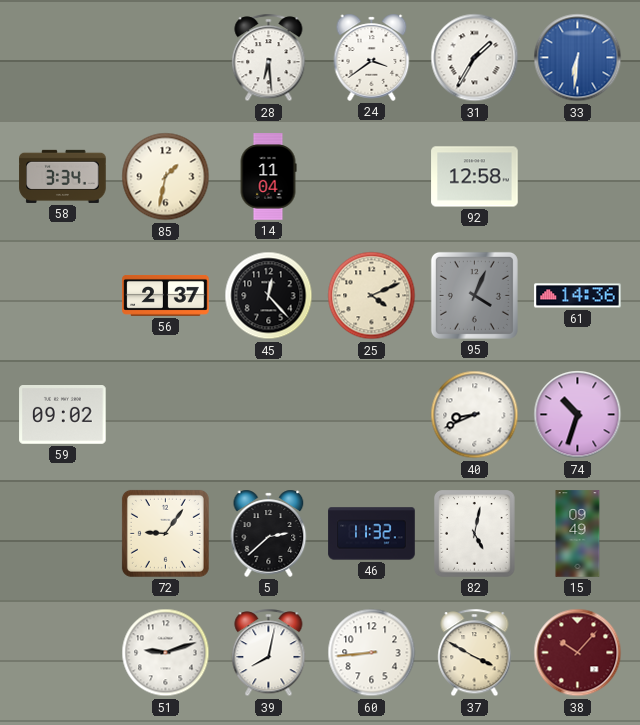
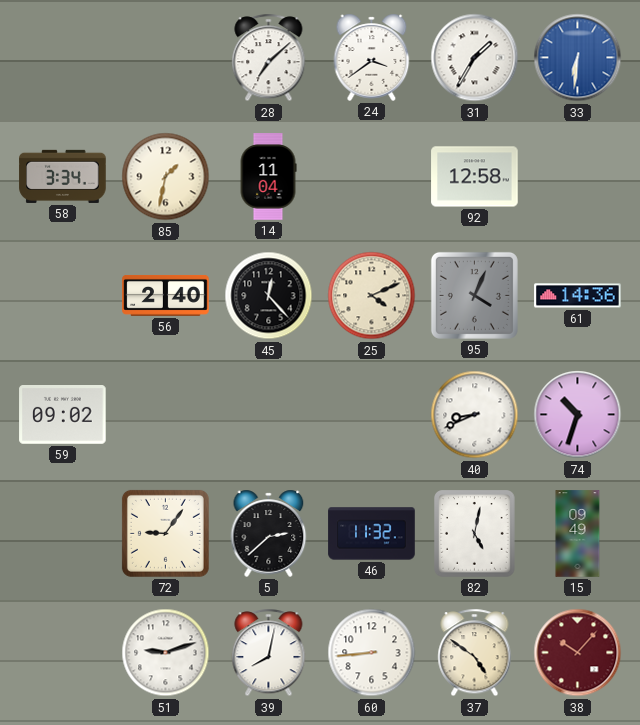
28: 6:29 -> 7:08
56: 2:37 -> 2:40
37: 3:50 -> 4:51
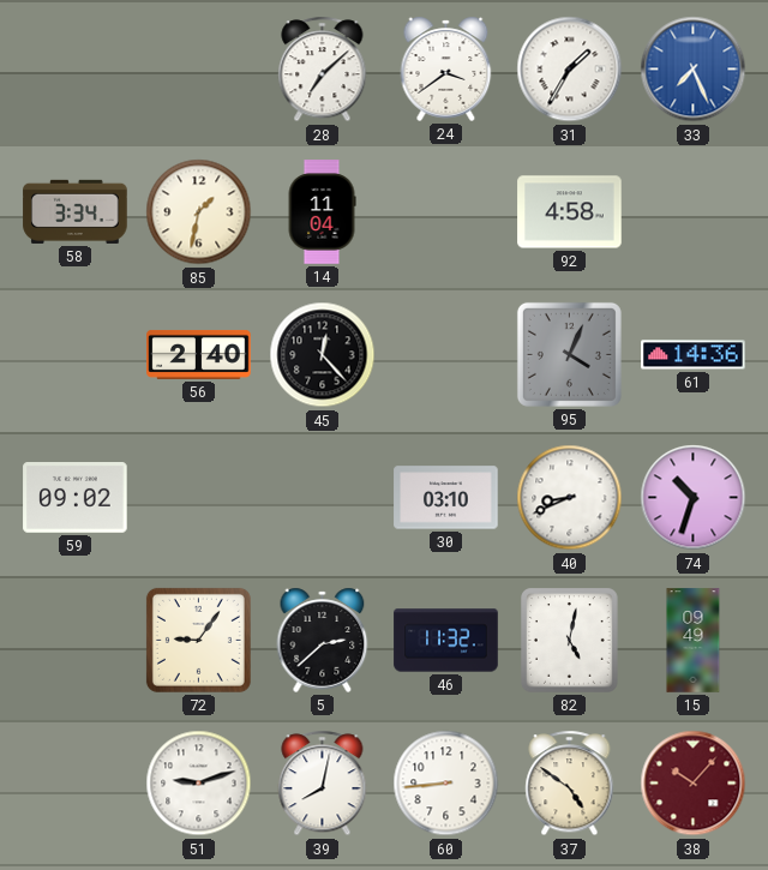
33: 6:31 -> 7:26
92: 12:58 -> 4:58
25: 4:11 -> none
30: none -> 03:10
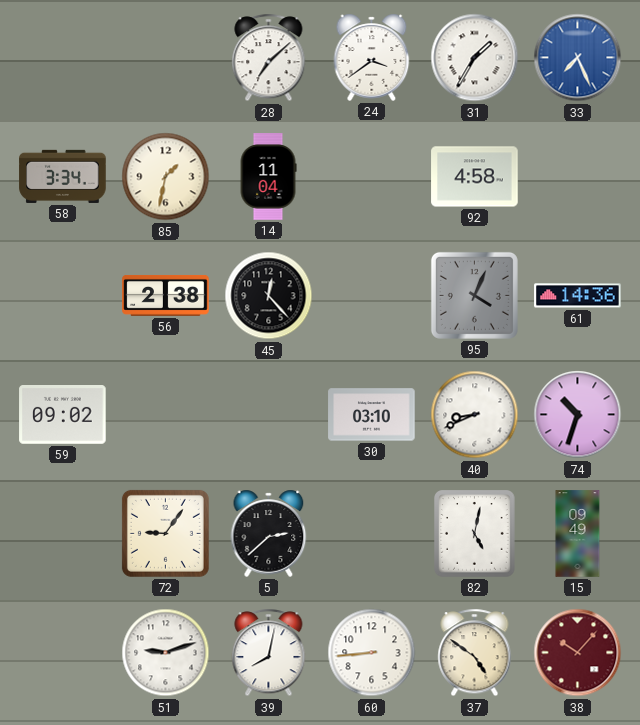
56: 2:40 -> 2:38
46: 11:32 -> none
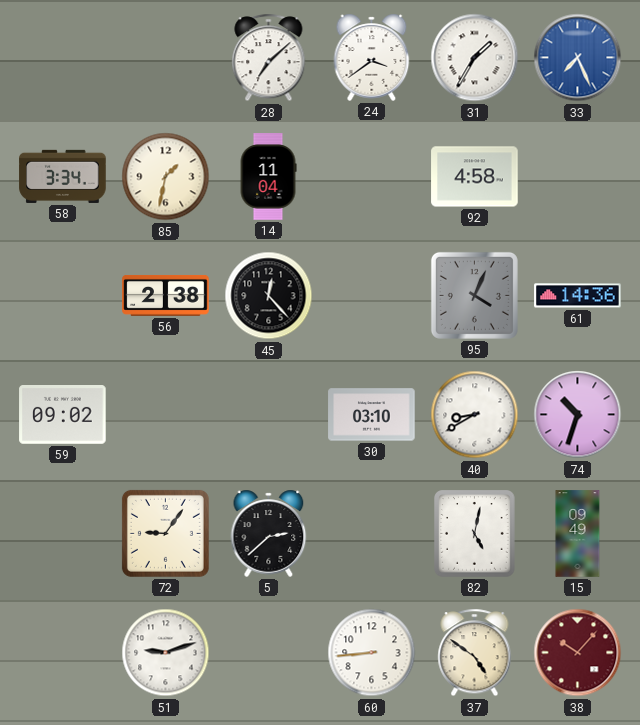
40: 8:41 -> 8:40
39: 8:02 -> none
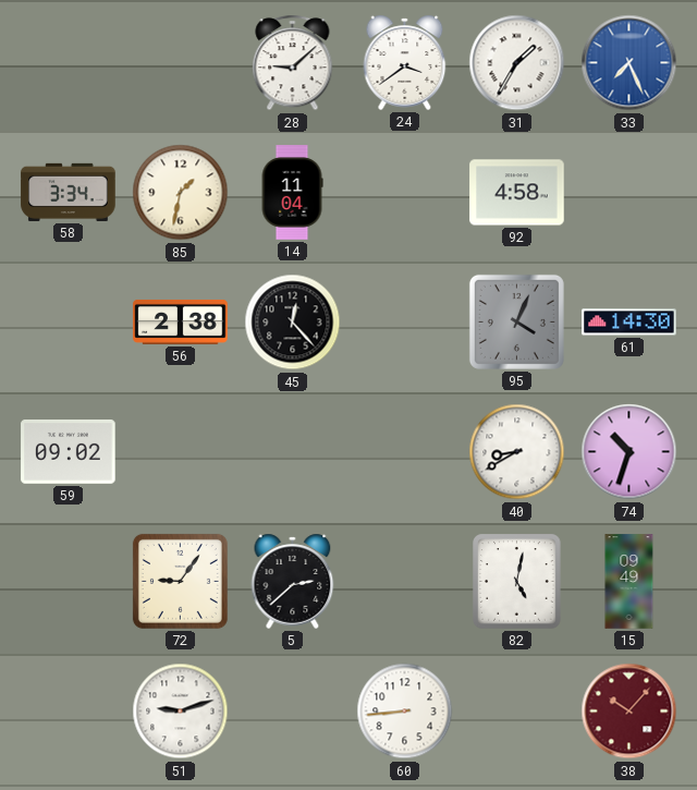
28: 7:08 -> 9:08
61: 14:36 -> 14:30
30: 03:10 -> none
37: 4:51 -> none
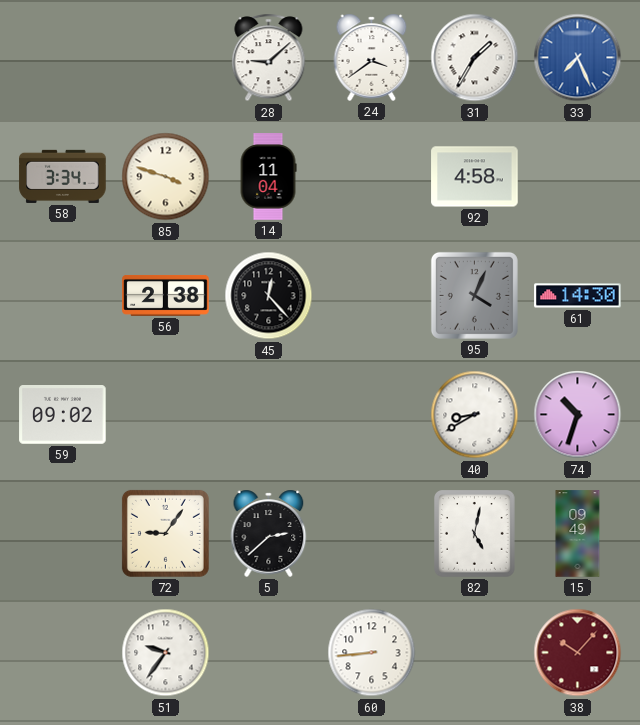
85: 1:32 -> 3:48
51: 9:12 -> 9:36
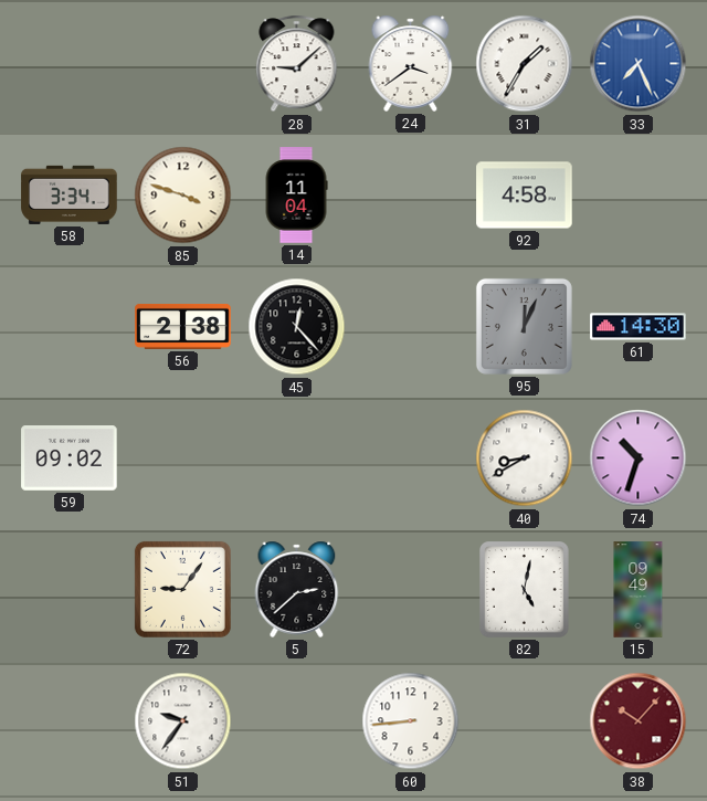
95: 4:04 -> 12:04
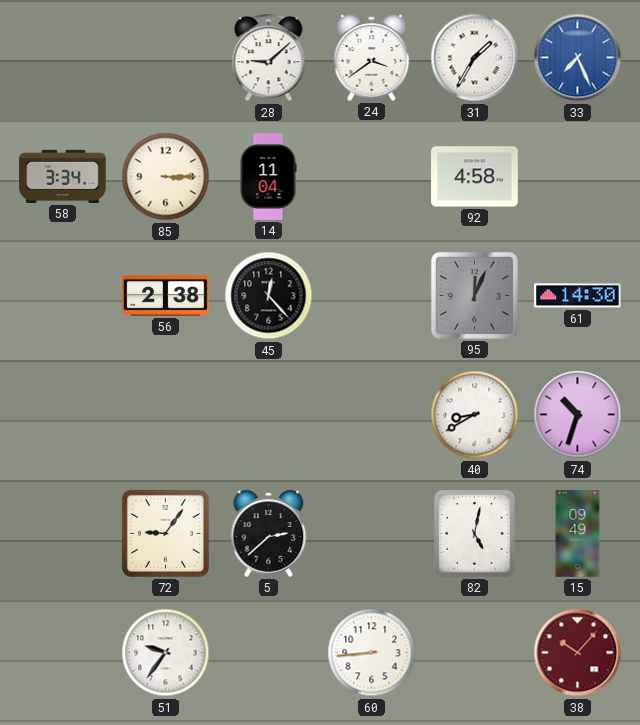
85: 3:48 -> 3:15
59: 09:02 -> none
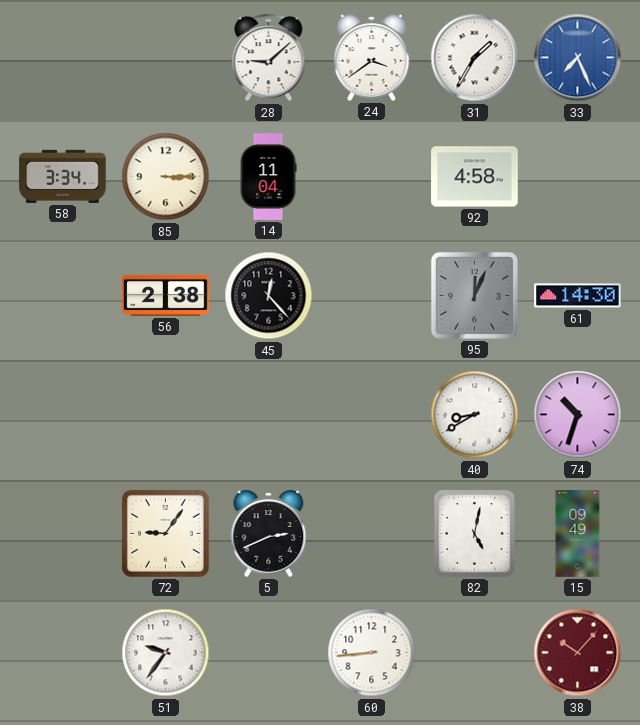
5: 2:38 -> 2:41
